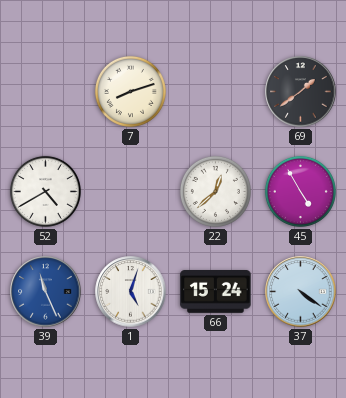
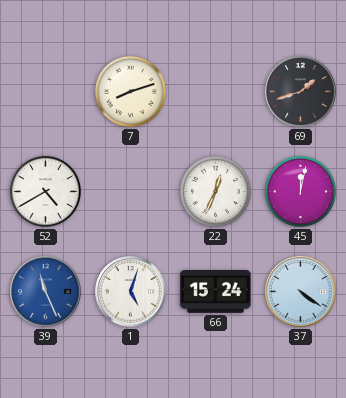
69: 1:39 -> 1:42
22: 12:38 -> 12:34
45: 4:55 -> 12:02
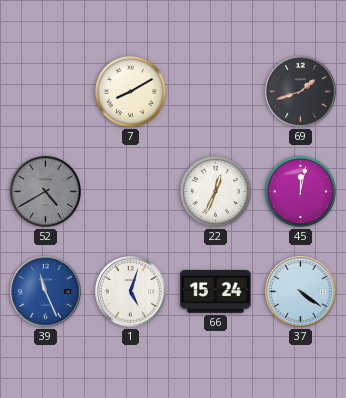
7: 8:12 -> 8:10
52 dial: white -> grey
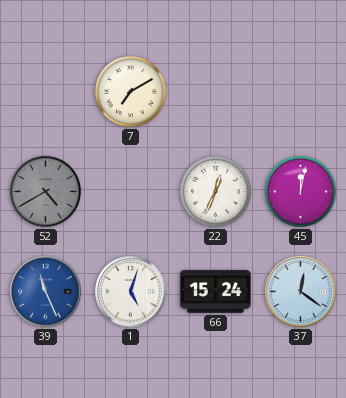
7: 8:10 -> 7:10
69: 1:42 -> none
37: 4:21 -> 12:21
